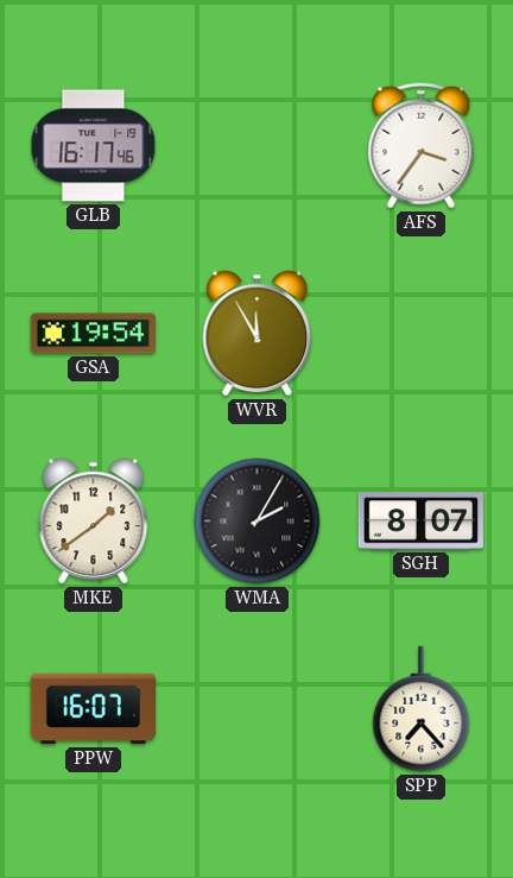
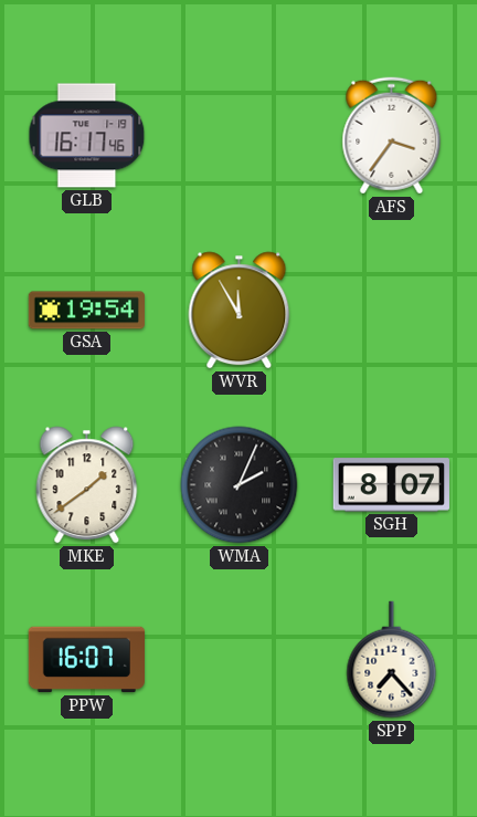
WMA: 2:05 -> 2:04
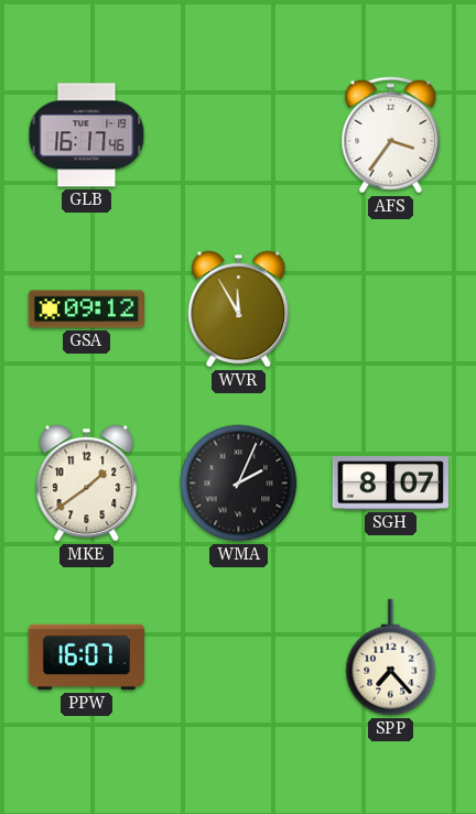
GSA: 19:54 -> 09:12
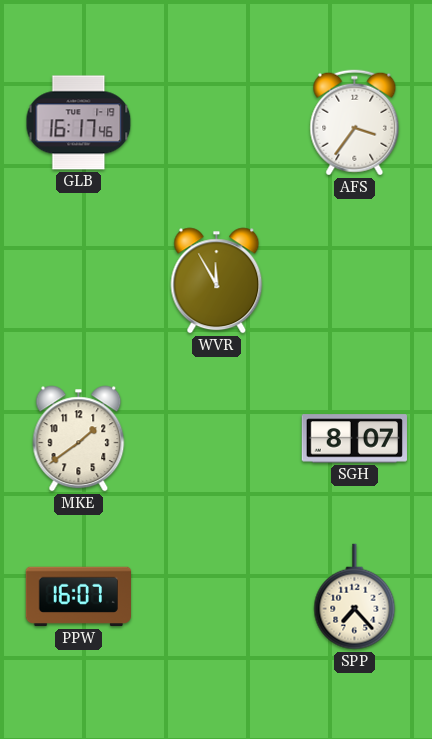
GSA: 09:12 -> none
WMA: 2:04 -> none
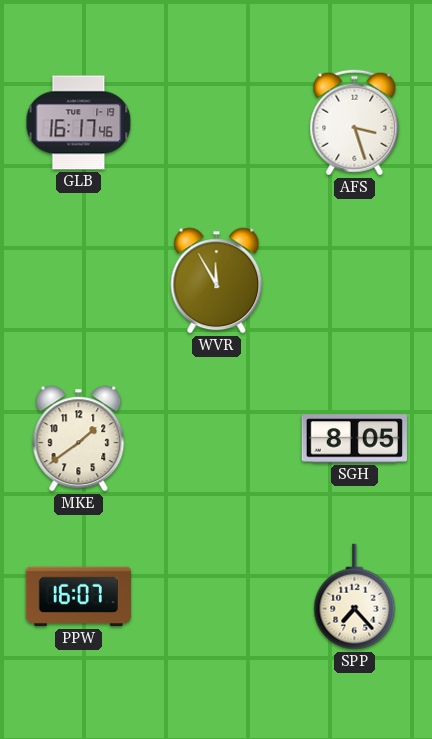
AFS: 3:36 -> 3:27
SGH: 8:07 -> 8:05
